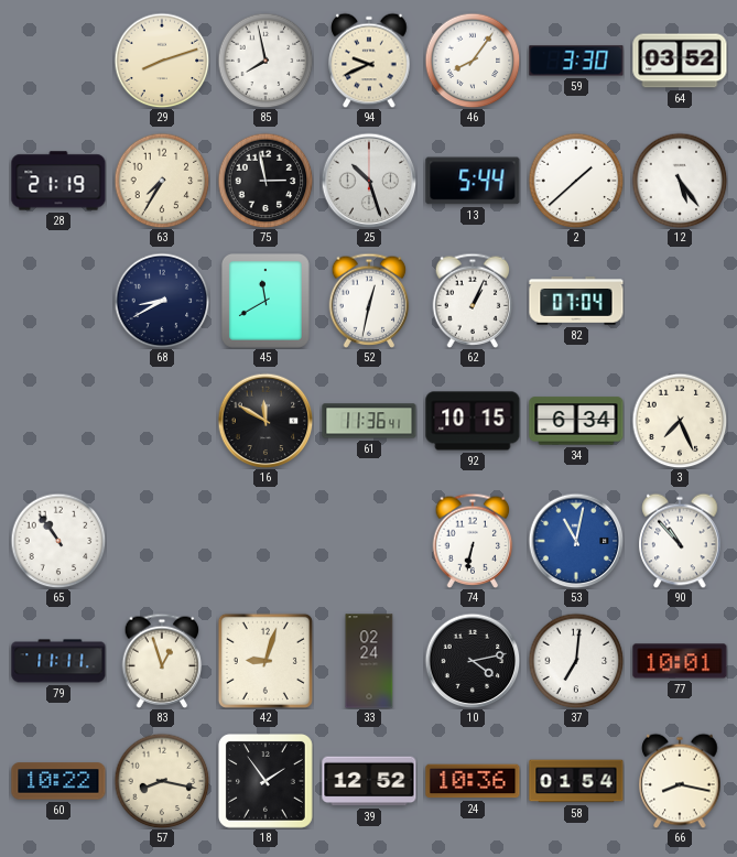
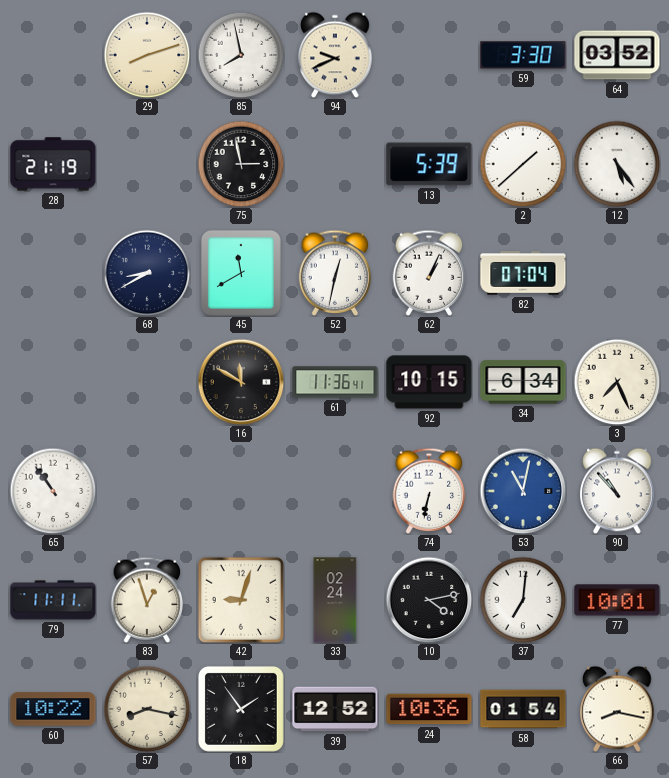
46: 8:06 -> none
63: 7:35 -> none
25: 10:27 -> none
13: 5:44 -> 5:39
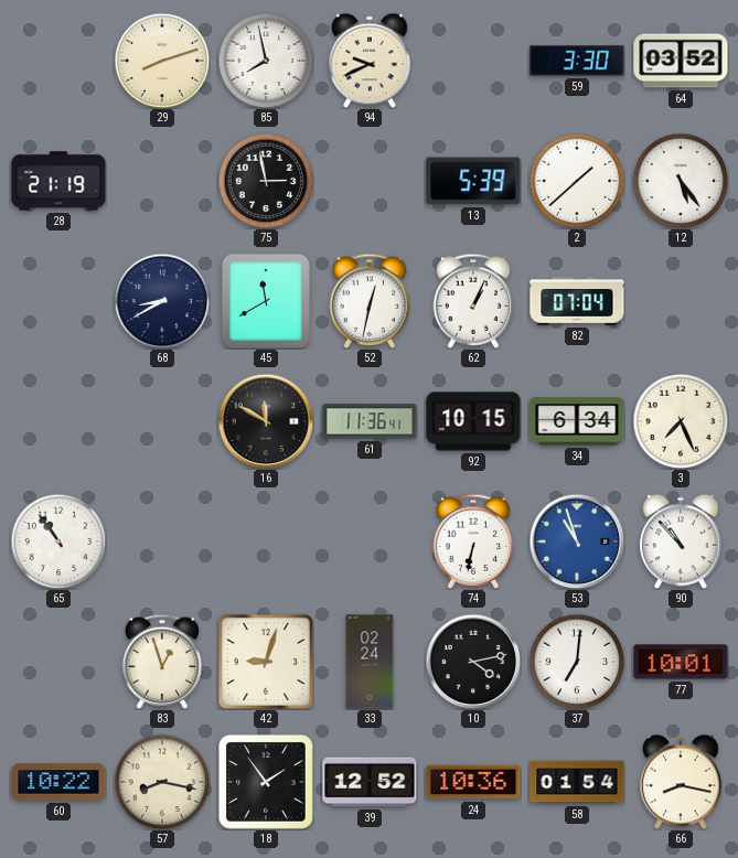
53: 11:02 -> 10:57
79: 11:11 -> none
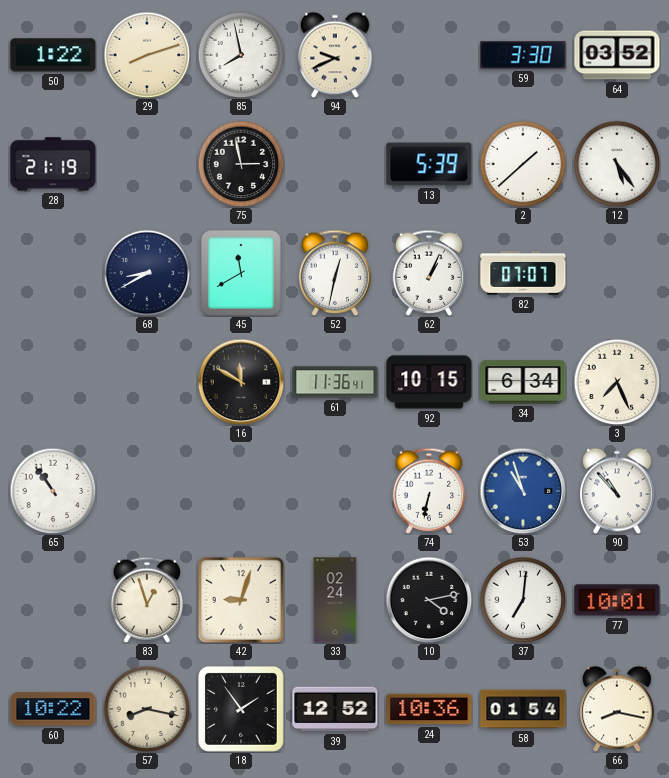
50: none -> 1:22
82: 07:04 -> 07:07
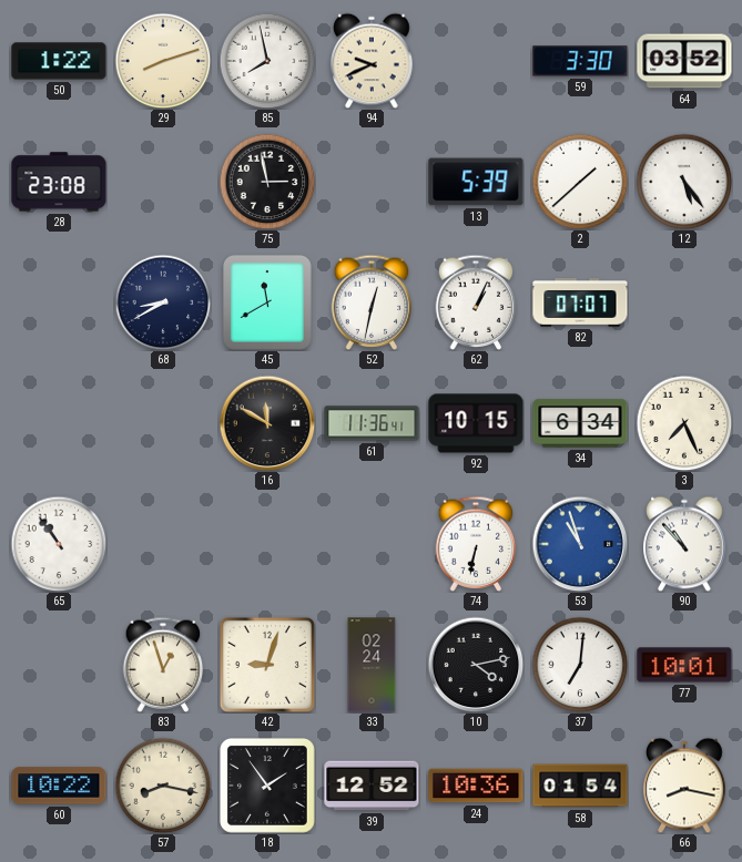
28: 21:19 -> 23:08
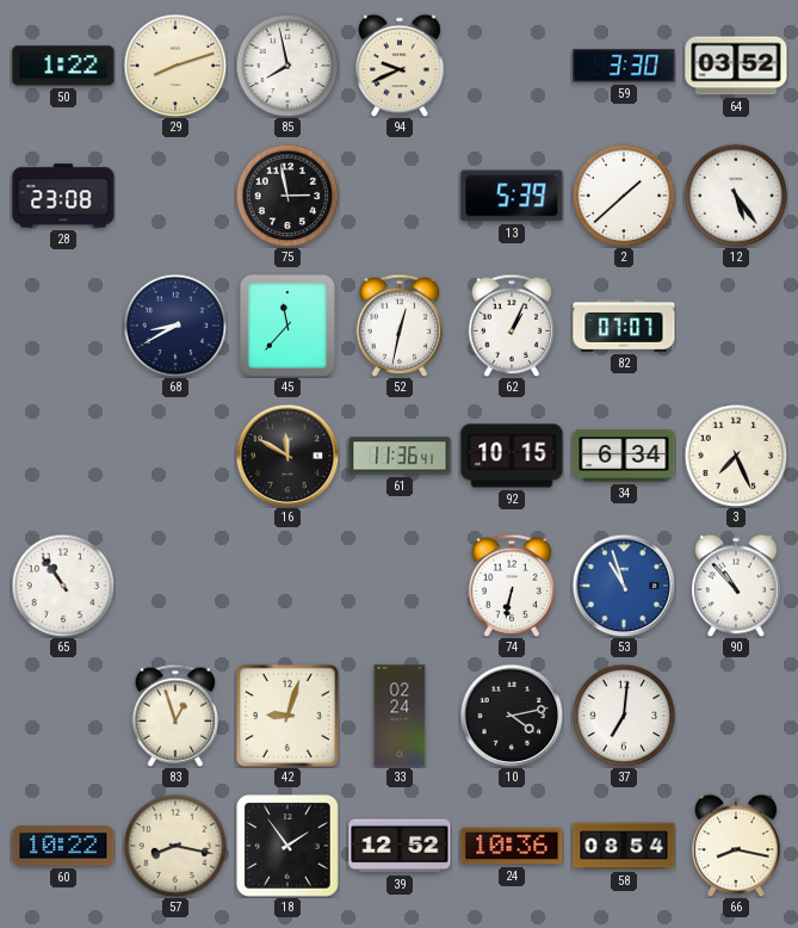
45: 11:40 -> 11:37
77: 10:01 -> none
58: 01:54 -> 08:54
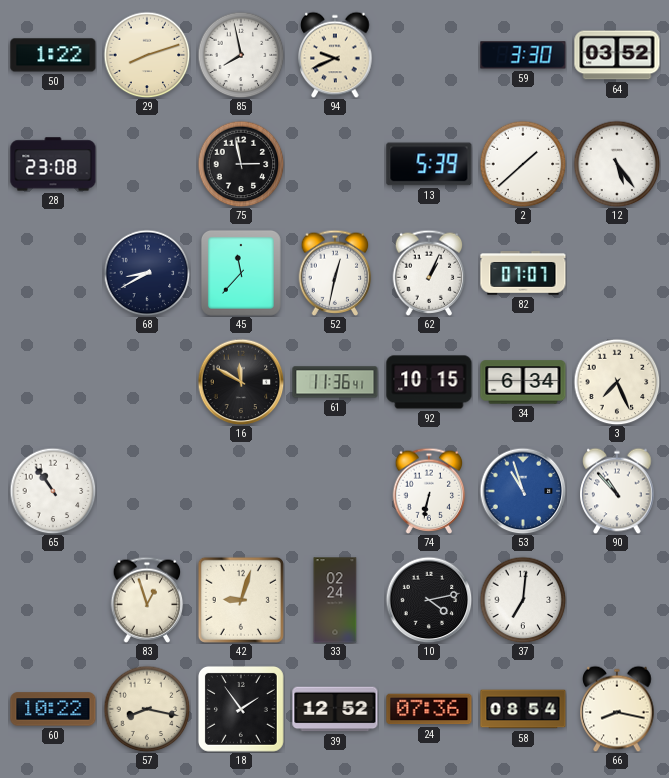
24: 10:36 -> 07:36
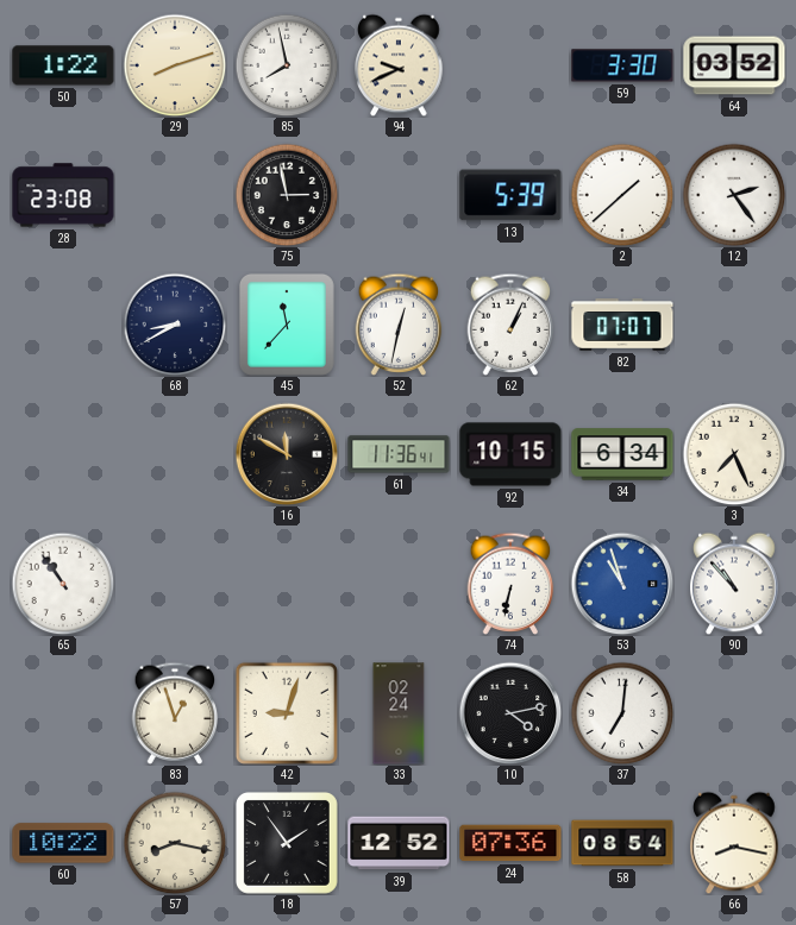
12: 5:24 -> 2:24
